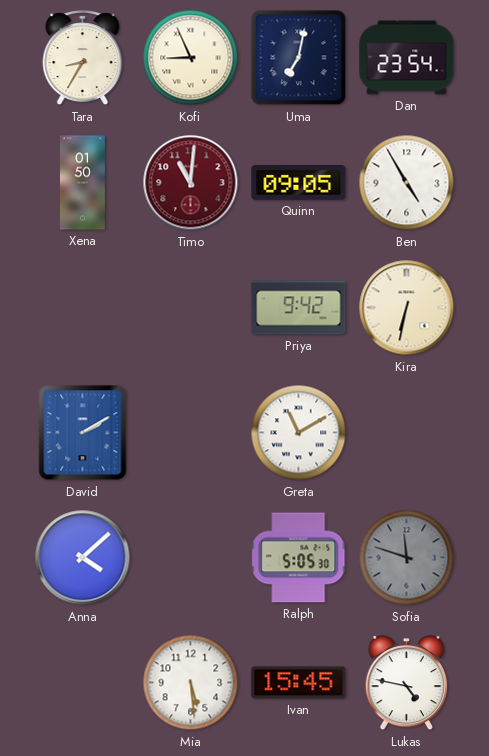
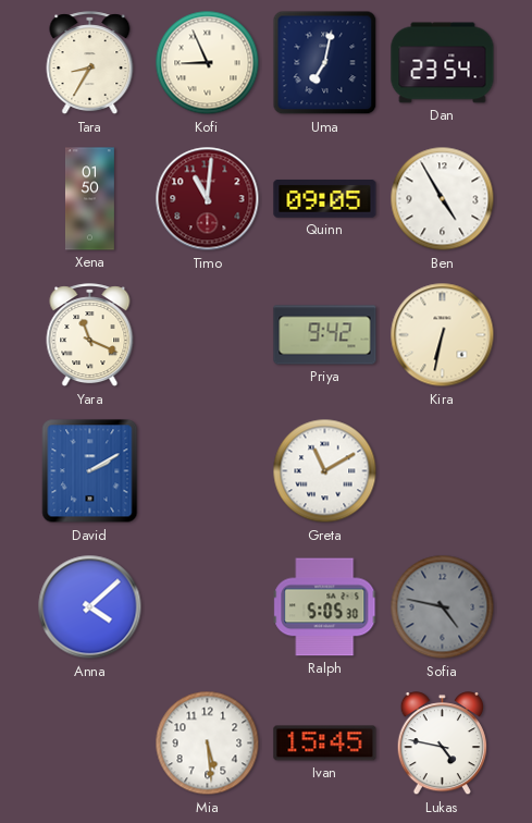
Yara: none -> 11:19
Sofia: 11:48 -> 4:47
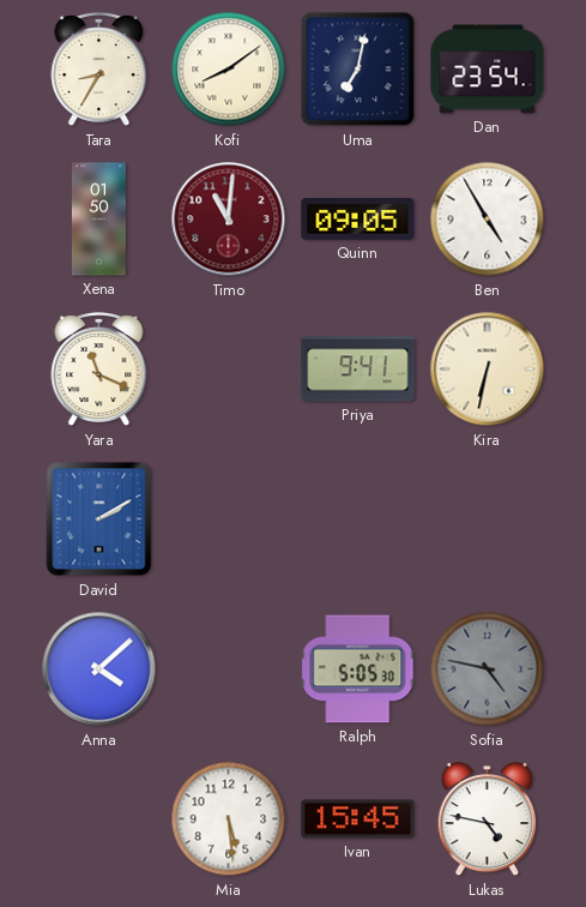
Kofi: 8:56 -> 8:09
Priya: 9:42 -> 9:41
Greta: 11:10 -> none
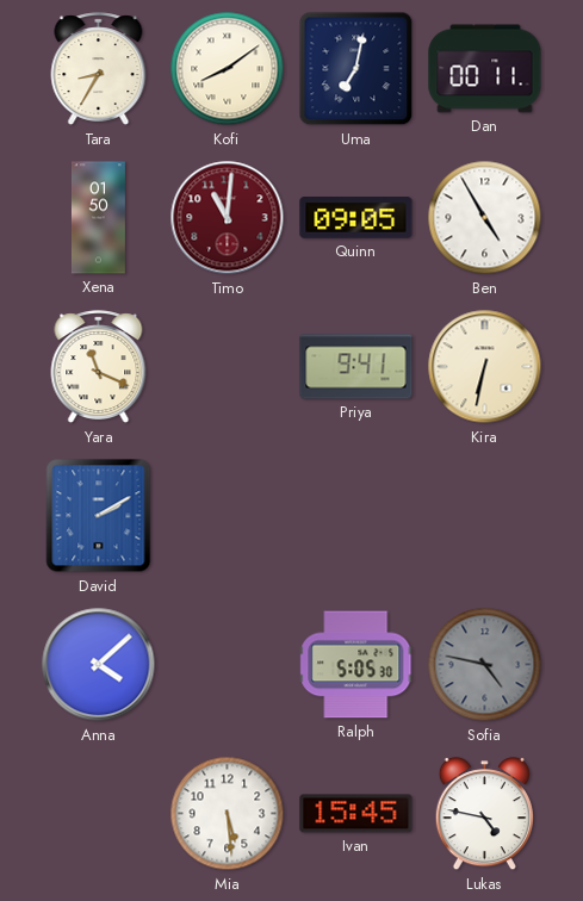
Dan: 23:54 -> 00:11
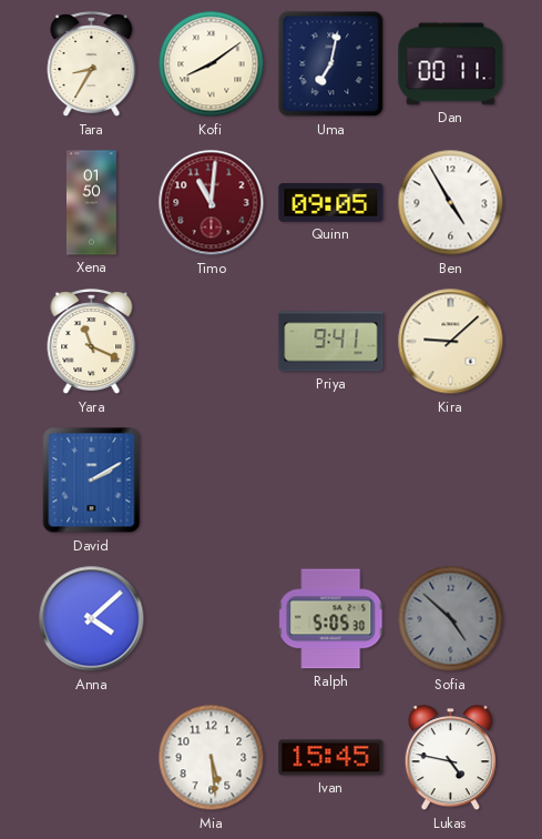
Kira: 6:32 -> 9:08
Sofia: 4:47 -> 4:52
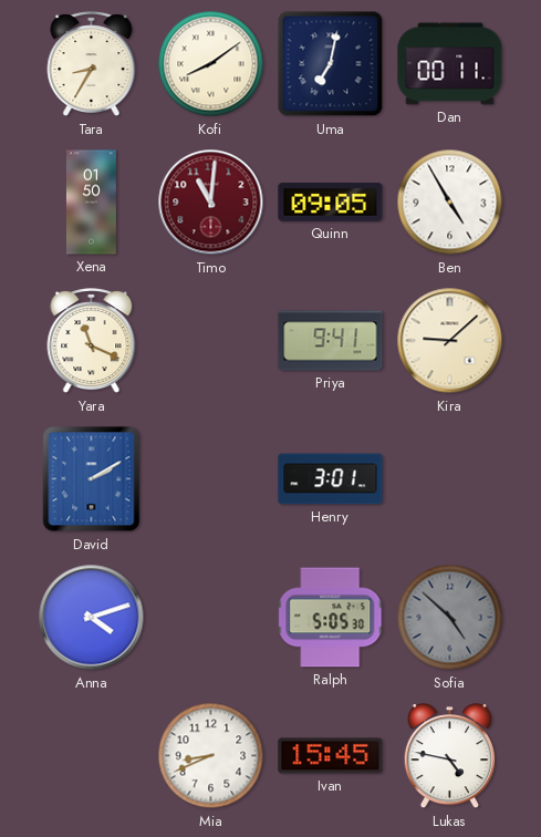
Henry: none -> 3:01
Anna: 4:08 -> 4:12
Mia: 5:29 -> 8:41
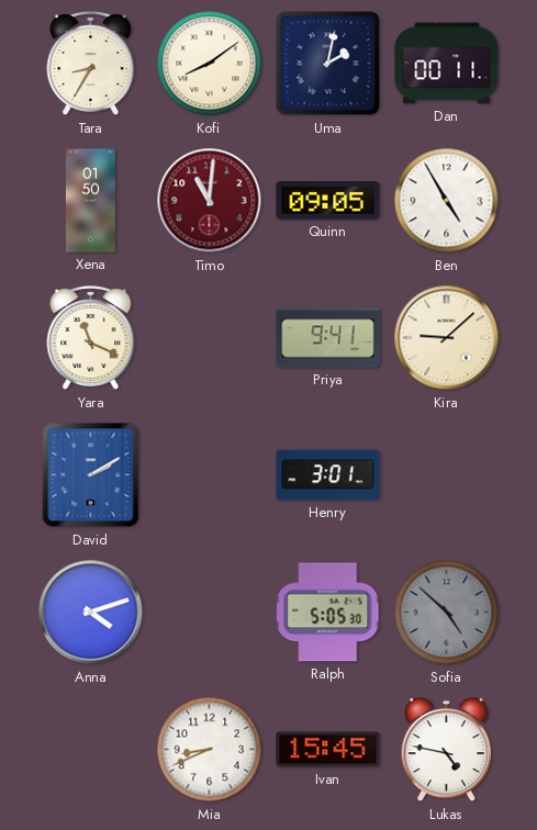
Uma: 7:02 -> 2:02
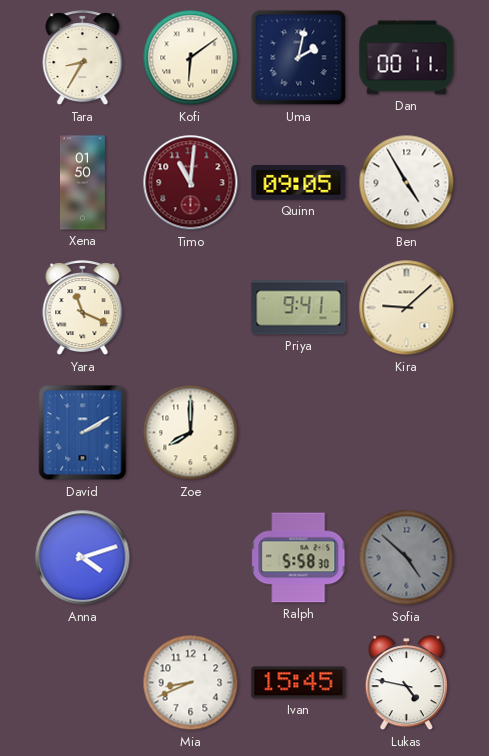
Kofi: 8:09 -> 6:09
Zoe: none -> 8:00
Henry: 3:01 -> none
Ralph: 5:05 -> 5:58
